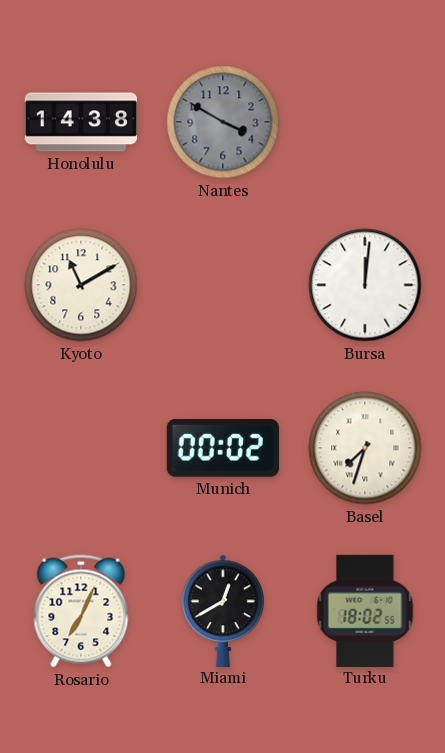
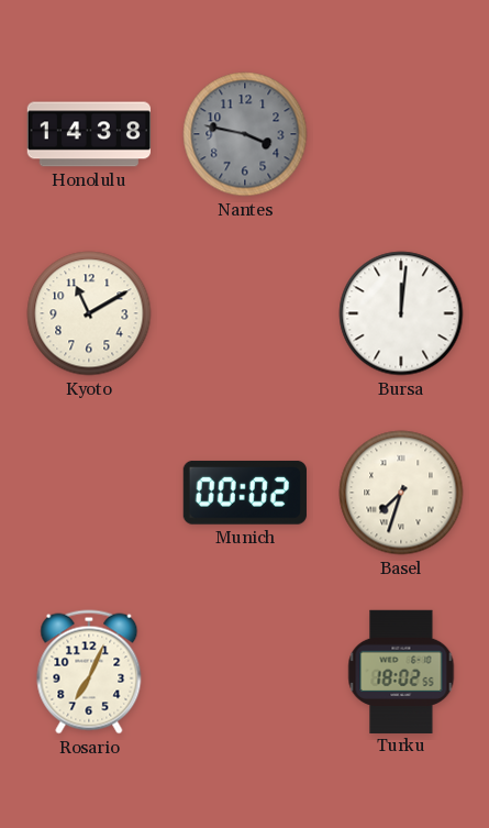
Nantes: 3:50 -> 3:47
Miami: 12:40 -> none
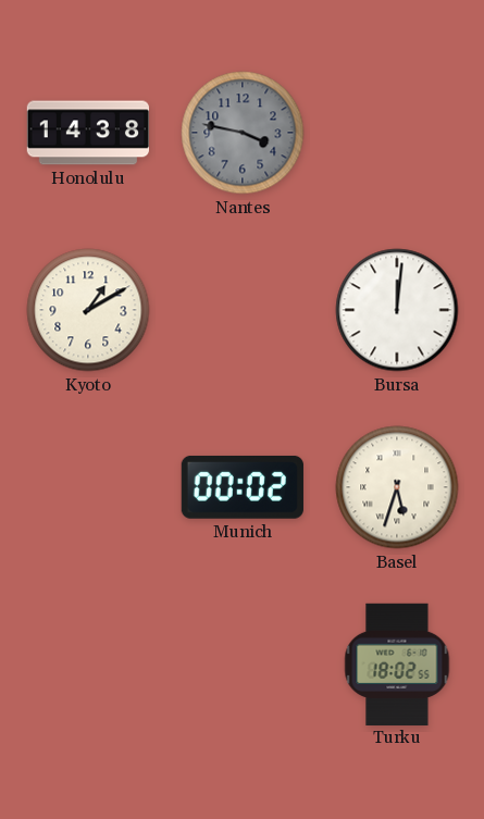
Kyoto: 11:10 -> 1:10
Basel: 7:33 -> 5:33
Rosario: 7:04 -> none
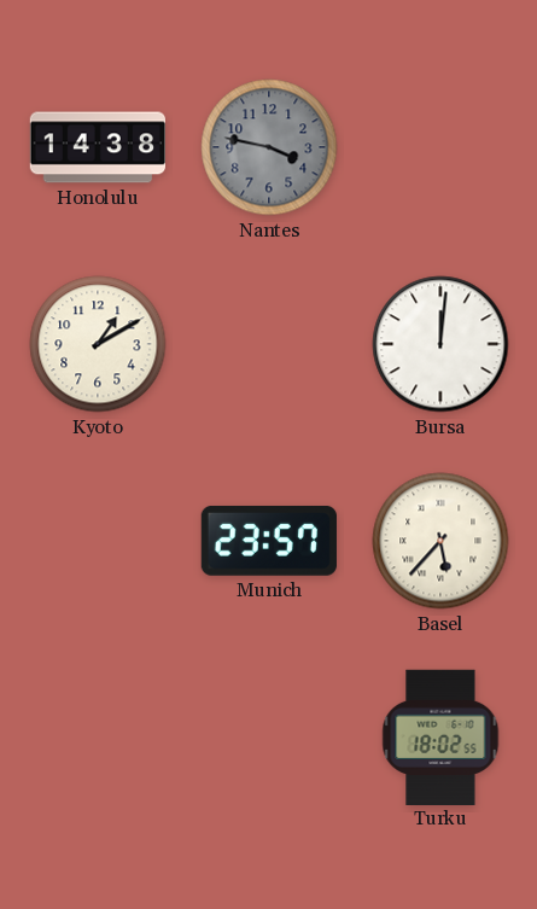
Munich: 00:02 -> 23:57
Basel: 5:33 -> 5:37
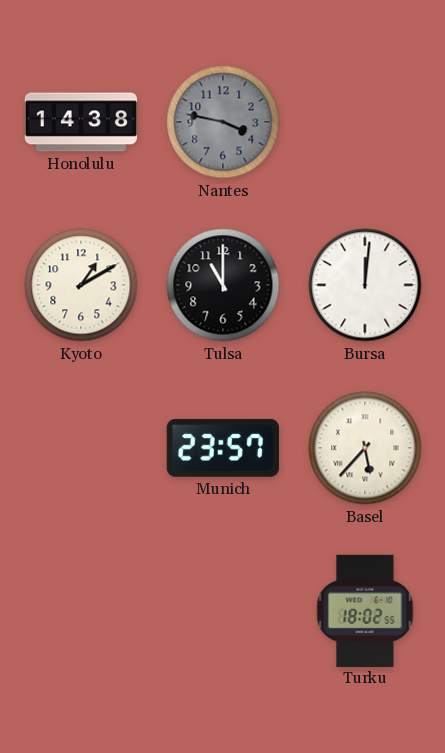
Tulsa: none -> 11:00
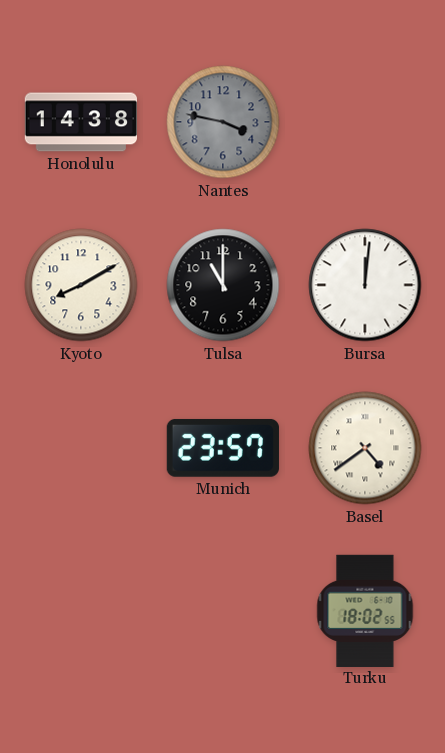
Kyoto: 1:10 -> 8:10
Basel: 5:37 -> 4:39
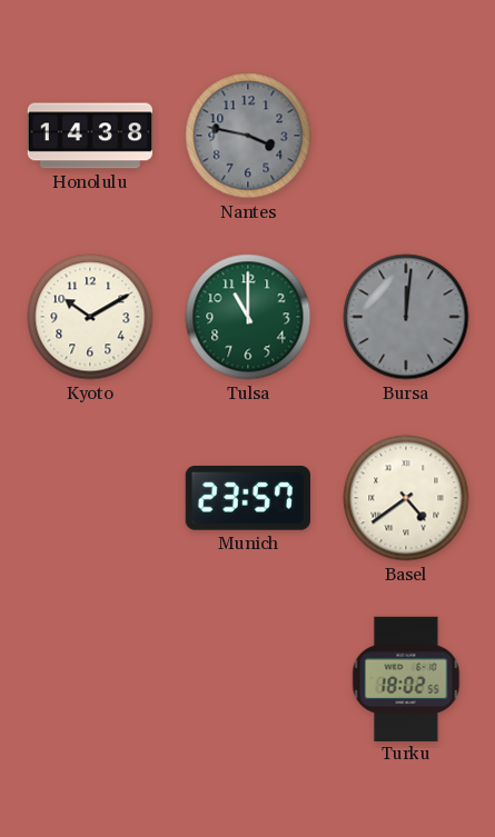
Kyoto: 8:10 -> 10:10
Tulsa dial: black -> green
Bursa dial: white -> grey
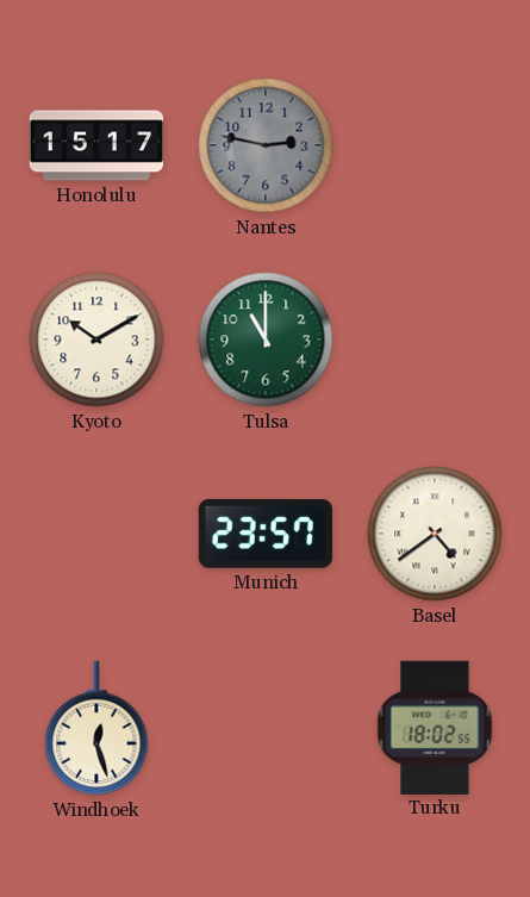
Honolulu: 14:38 -> 15:17
Nantes: 3:47 -> 2:47
Bursa: 12:01 -> none
Windhoek: none -> 12:27
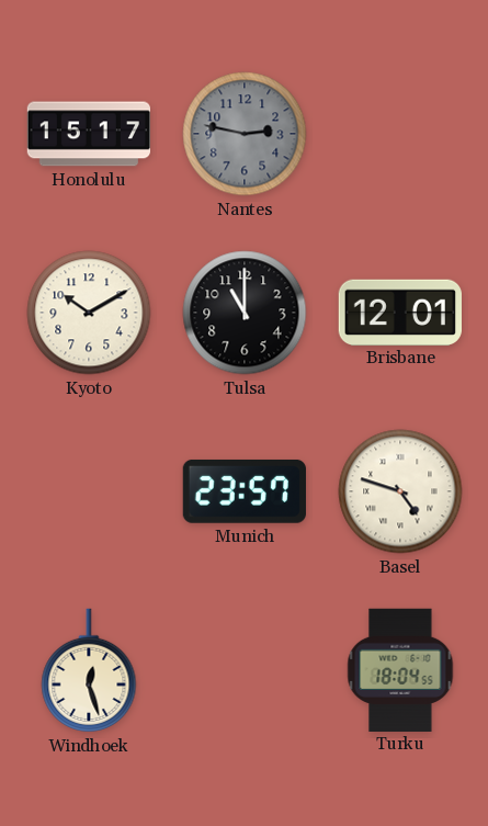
Tulsa dial: green -> black
Brisbane: none -> 12:01
Basel: 4:39 -> 4:48
Turku: 18:02 -> 18:04
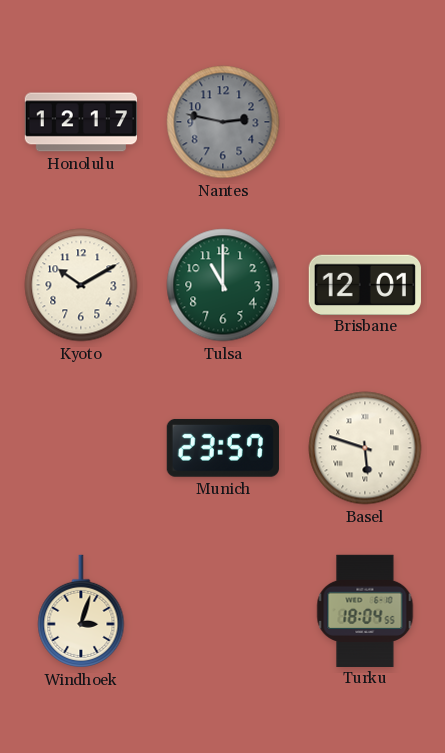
Honolulu: 15:17 -> 12:17
Tulsa dial: black -> green
Basel: 4:48 -> 5:48
Windhoek: 12:27 -> 3:03
